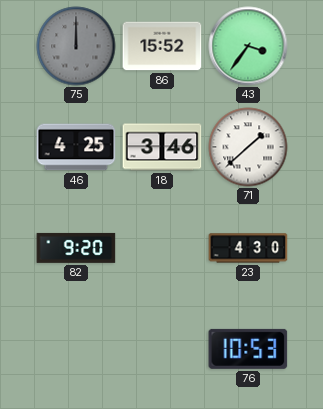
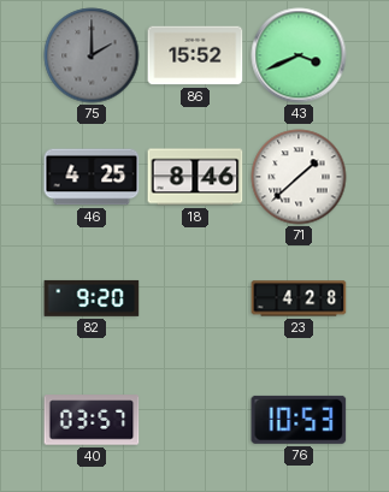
75: 12:00 -> 2:00
43: 3:36 -> 3:41
18: 3:46 -> 8:46
23: 4:30 -> 4:28
40: none -> 03:57
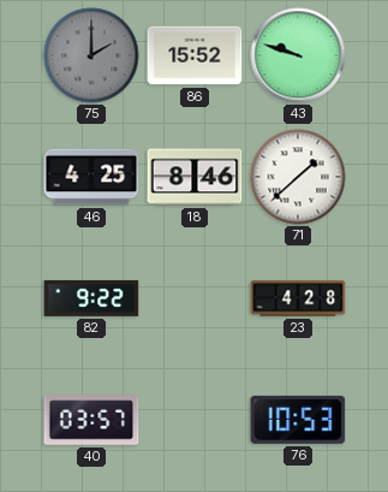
43: 3:41 -> 9:48
82: 9:20 -> 9:22
